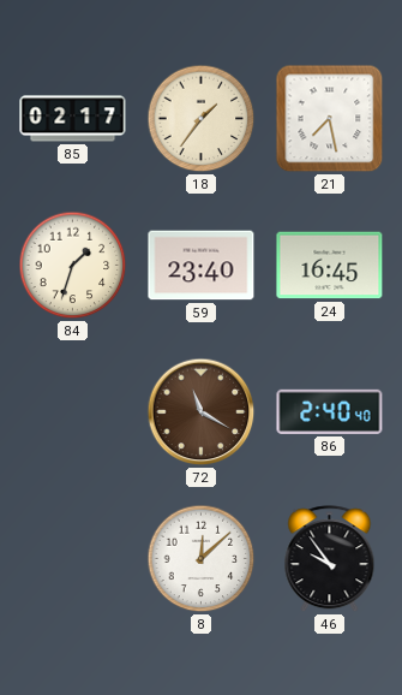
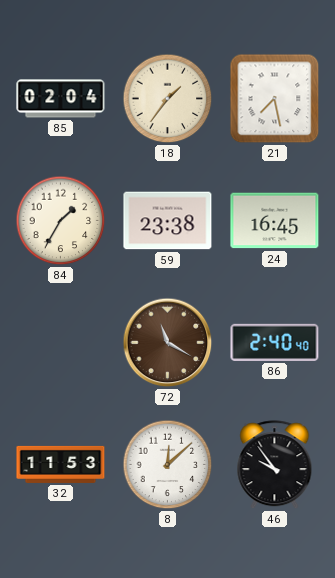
85: 02:17 -> 02:04
84: 1:33 -> 1:35
59: 23:40 -> 23:38
32: none -> 11:53
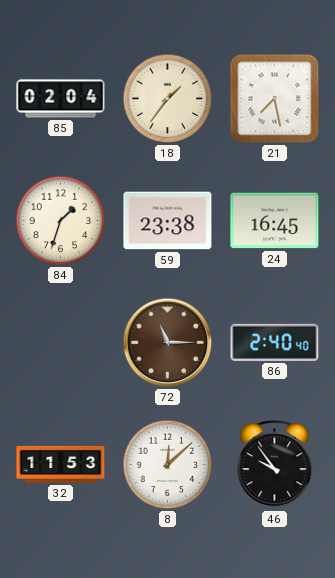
84: 1:35 -> 1:33
72: 11:20 -> 11:15
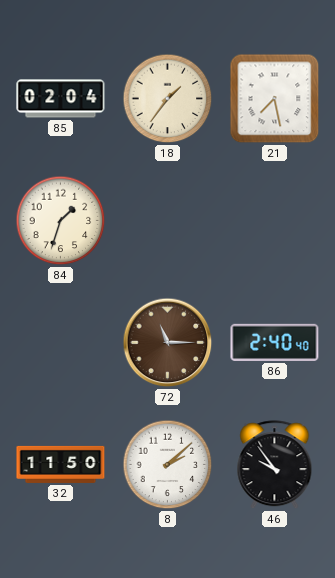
59: 23:38 -> none
24: 16:45 -> none
32: 11:53 -> 11:50
8: 12:08 -> 2:08
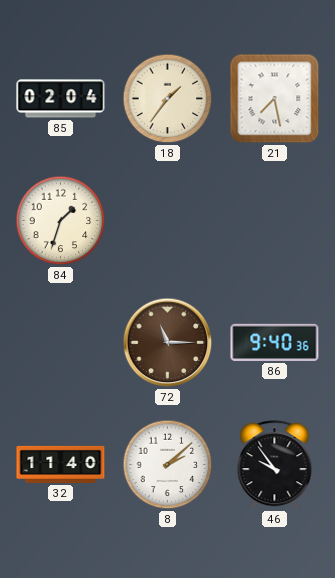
86: 2:40 -> 9:40
32: 11:50 -> 11:40
